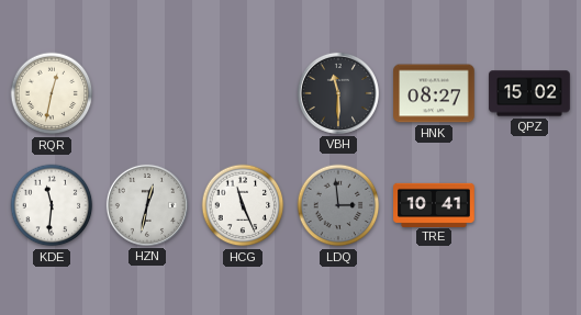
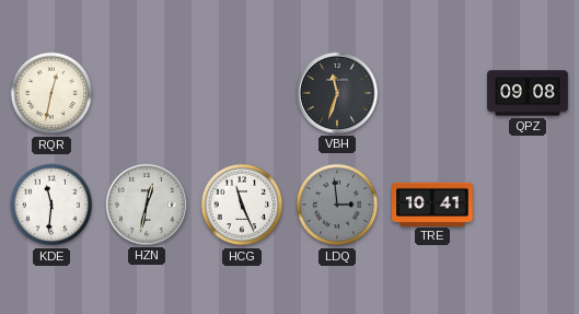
VBH: 11:30 -> 11:33
HNK: 08:27 -> none
QPZ: 15:02 -> 09:08
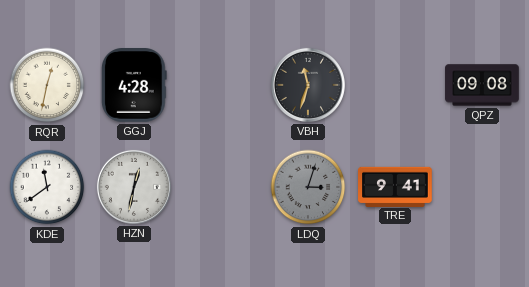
GGJ: none -> 4:28
KDE: 11:31 -> 11:39
HCG: 11:26 -> none
LDQ: 2:59 -> 3:03
TRE: 10:41 -> 9:41
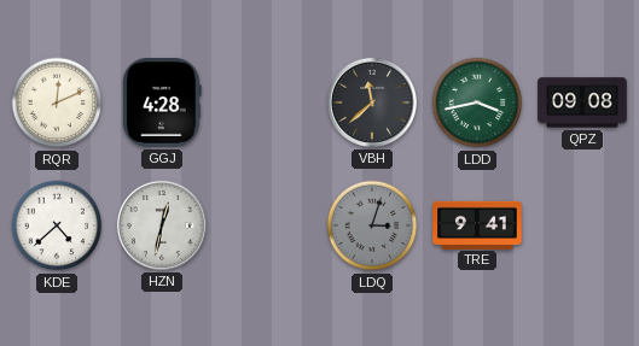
RQR: 12:32 -> 12:11
VBH: 11:33 -> 11:38
LDD: none -> 3:43
KDE: 11:39 -> 4:38
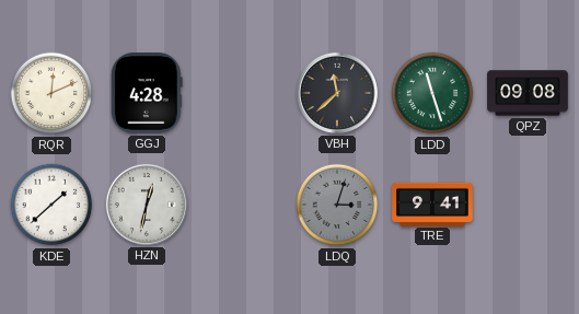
LDD: 3:43 -> 11:27
KDE: 4:38 -> 1:38
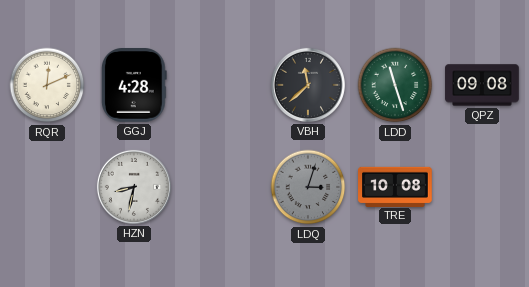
KDE: 1:38 -> none
HZN: 12:32 -> 8:32
TRE: 9:41 -> 10:08
